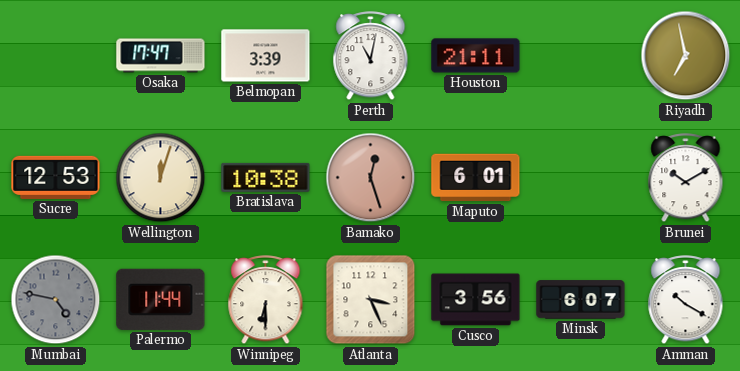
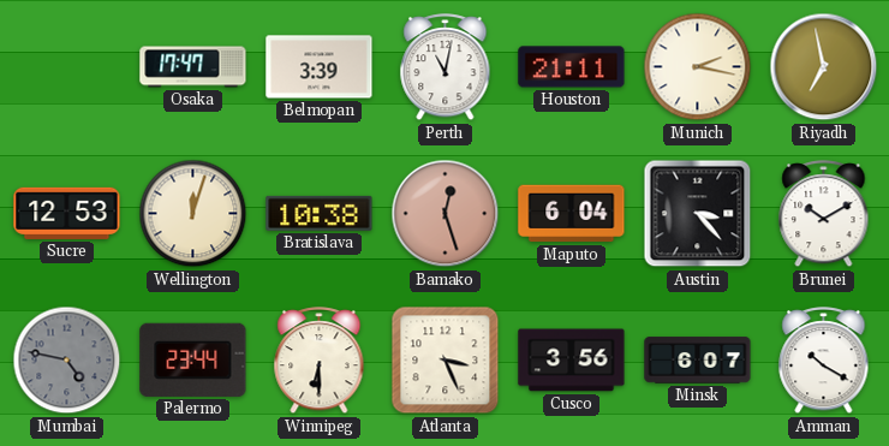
Munich: none -> 2:17
Maputo: 6:01 -> 6:04
Austin: none -> 3:23
Palermo: 11:44 -> 23:44
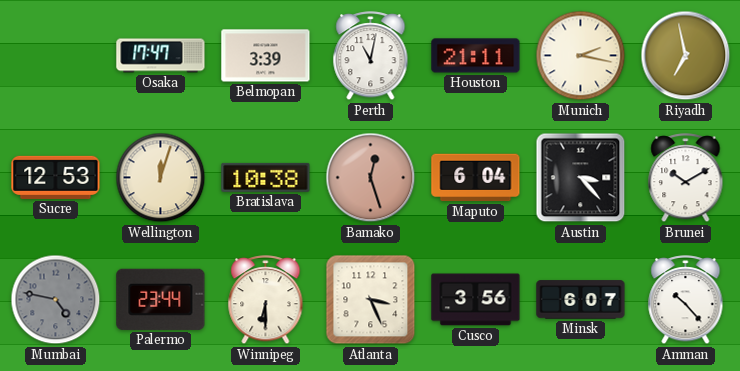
Amman: 10:20 -> 10:23
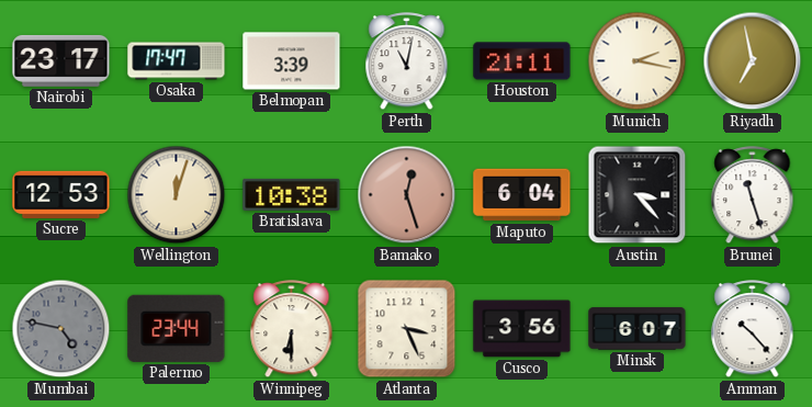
Nairobi: none -> 23:17
Brunei: 10:10 -> 11:27
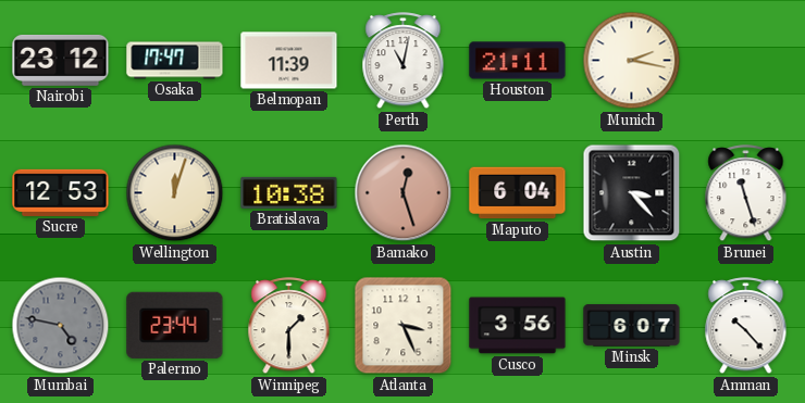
Nairobi: 23:17 -> 23:12
Belmopan: 3:39 -> 11:39
Riyadh: 6:58 -> none
Winnipeg: 6:30 -> 1:30
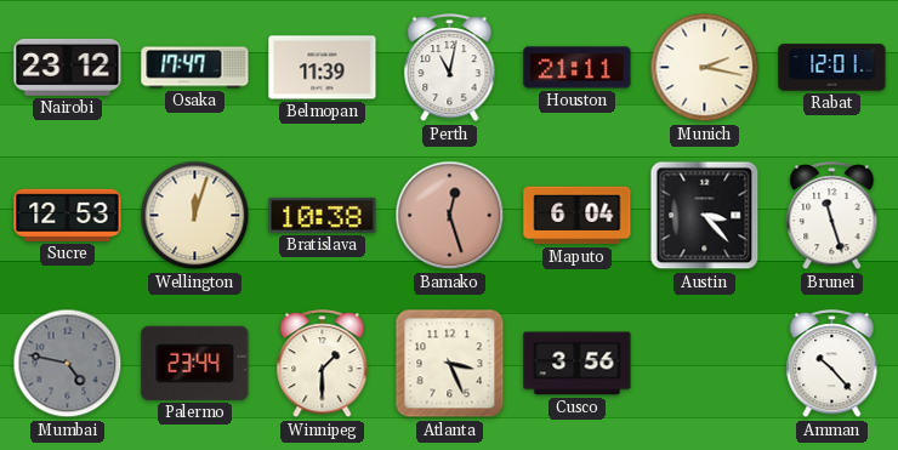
Rabat: none -> 12:01
Minsk: 6:07 -> none
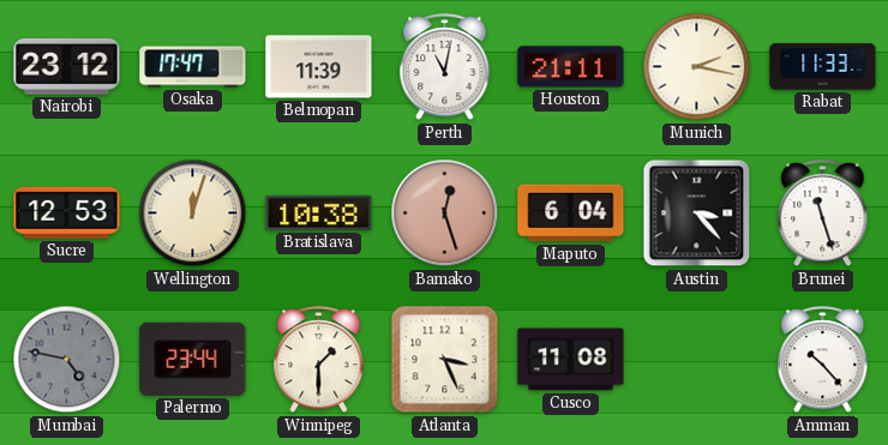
Rabat: 12:01 -> 11:33
Cusco: 3:56 -> 11:08
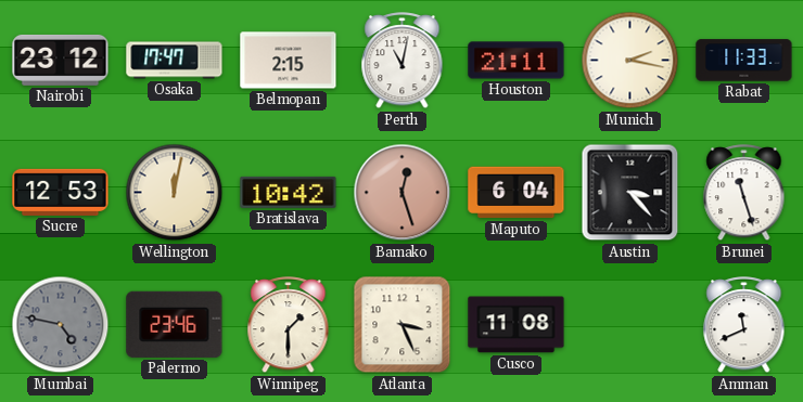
Belmopan: 11:39 -> 2:15
Wellington: 12:03 -> 12:02
Bratislava: 10:38 -> 10:42
Palermo: 23:44 -> 23:46
Amman: 10:23 -> 11:41
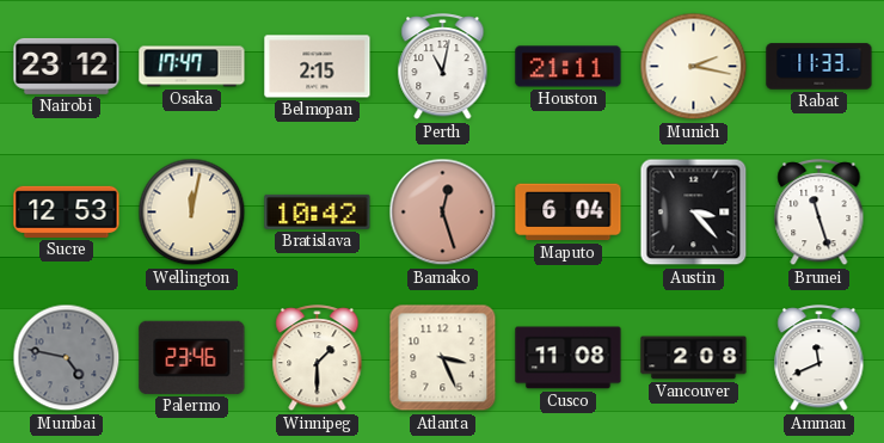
Vancouver: none -> 2:08
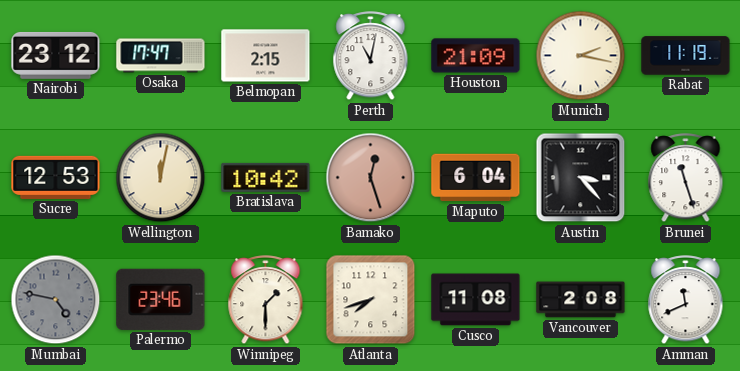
Houston: 21:11 -> 21:09
Rabat: 11:33 -> 11:19
Atlanta: 3:26 -> 7:42
